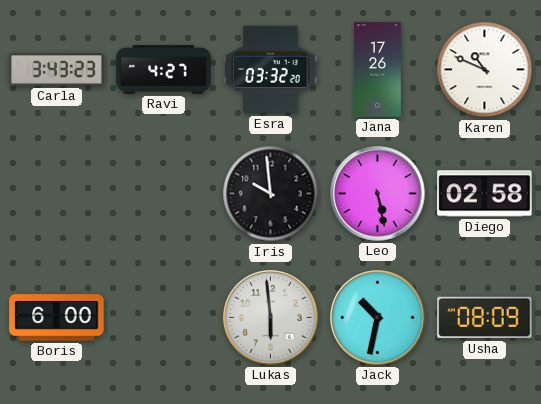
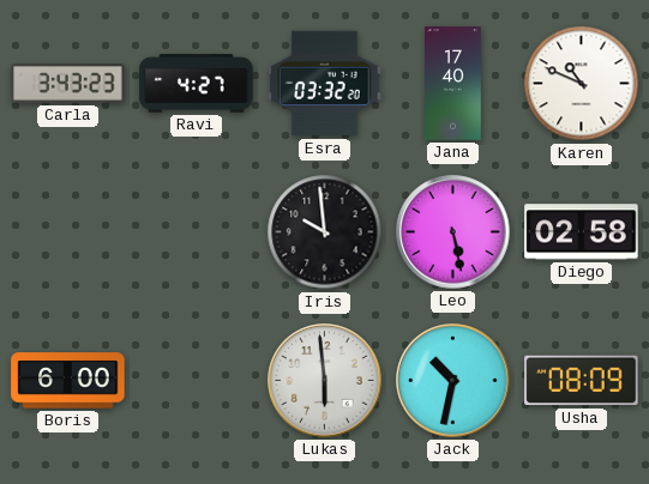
Jana: 17:26 -> 17:40
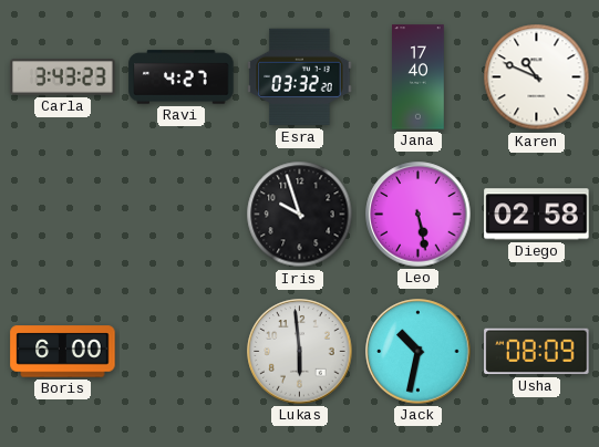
Iris: 9:59 -> 9:57
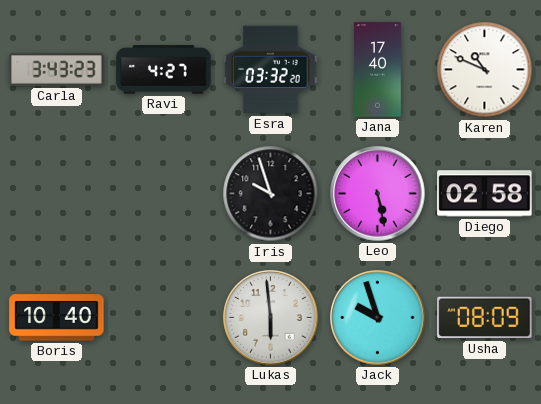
Boris: 6:00 -> 10:40
Jack: 10:32 -> 9:57
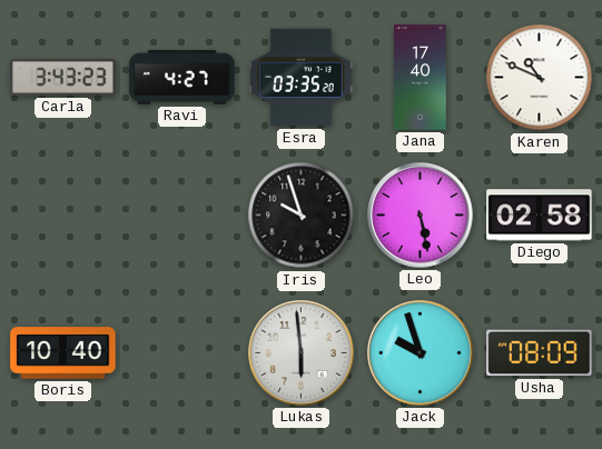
Esra: 03:32 -> 03:35
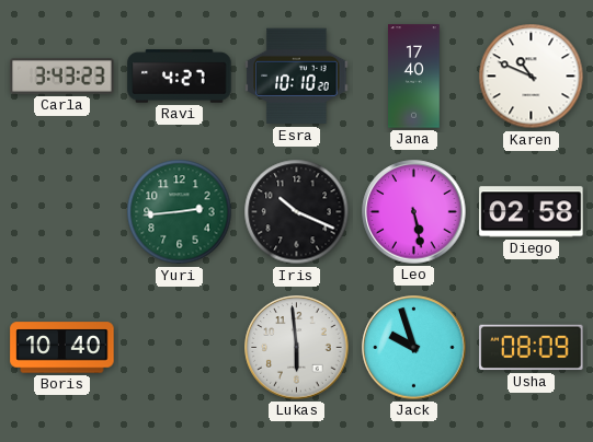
Esra: 03:35 -> 10:10
Yuri: none -> 2:44
Iris: 9:57 -> 10:19
